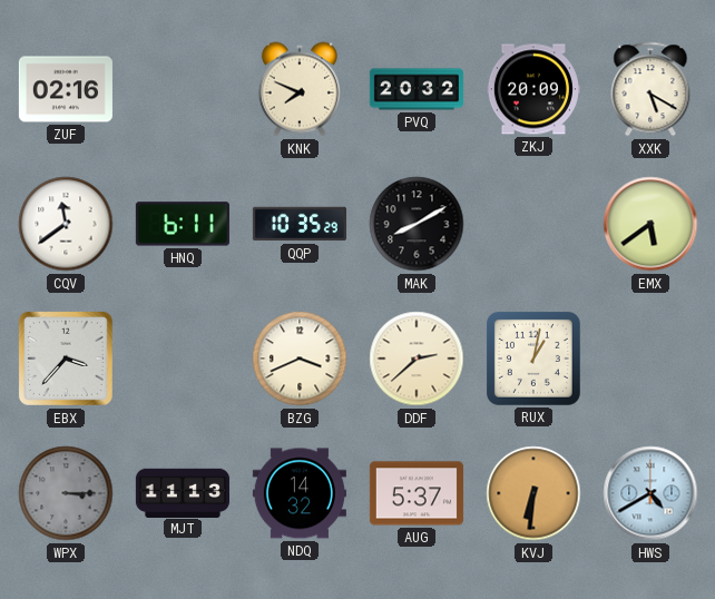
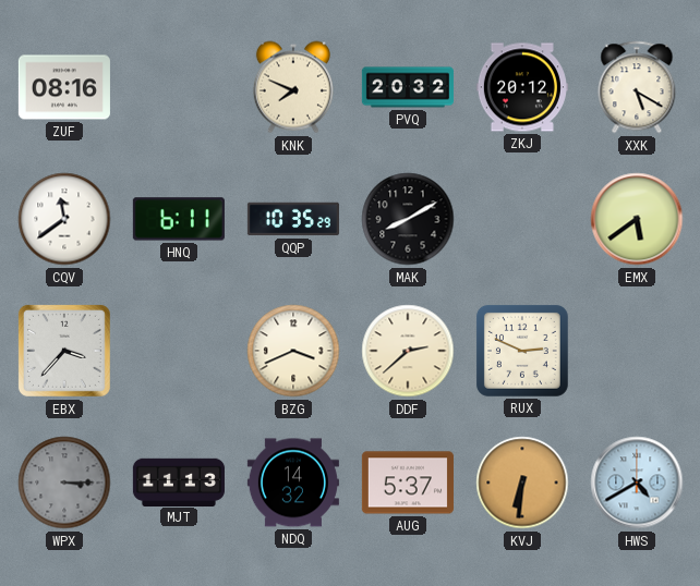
ZUF: 02:16 -> 08:16
ZKJ: 20:09 -> 20:12
RUX: 1:02 -> 2:49
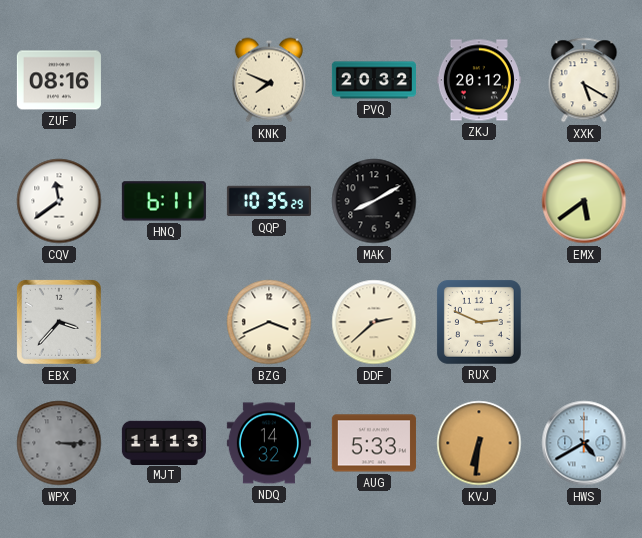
AUG: 5:37 -> 5:33
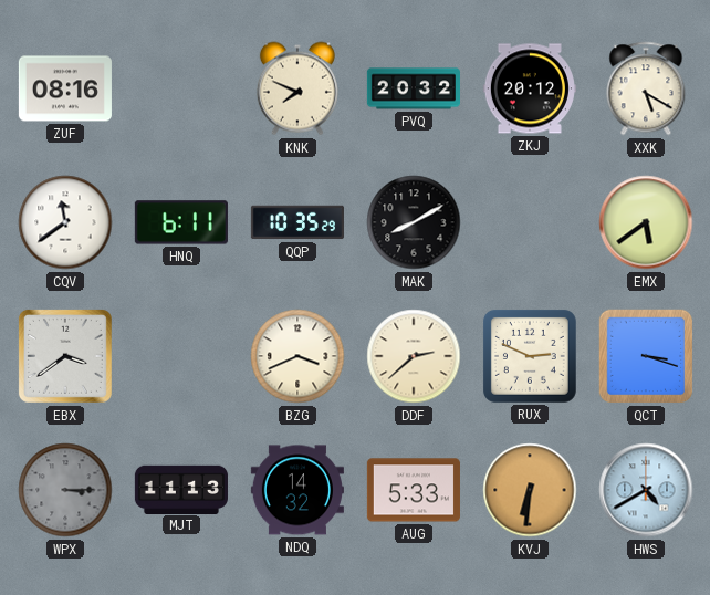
EBX: 3:37 -> 3:39
QCT: none -> 3:18
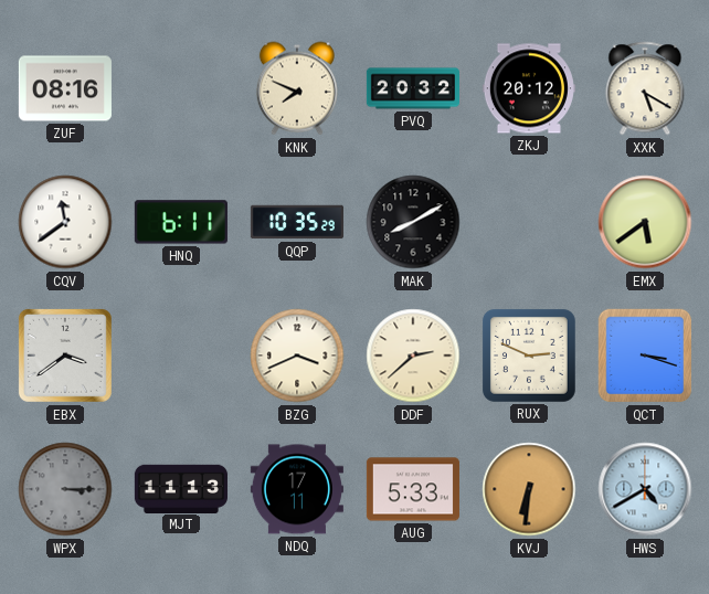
NDQ: 14:32 -> 17:11
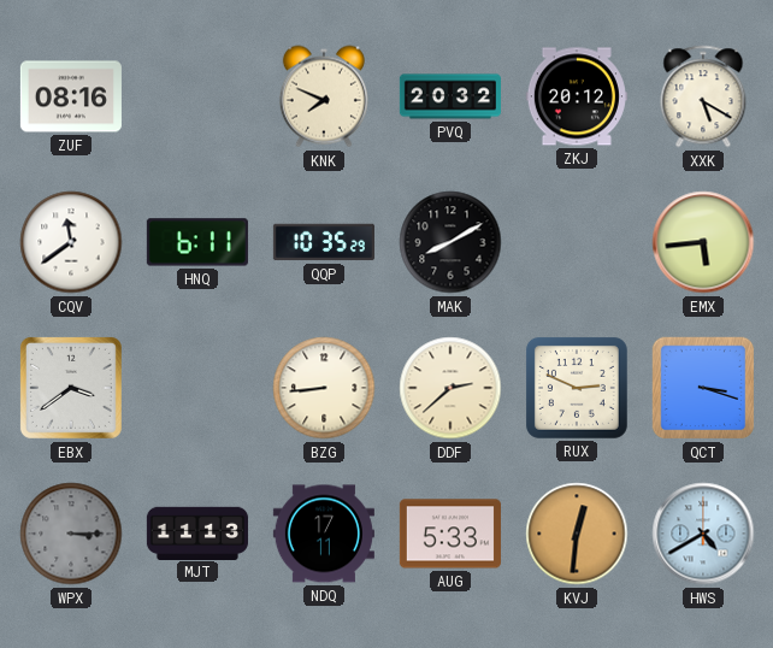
EMX: 5:39 -> 5:44
BZG: 3:41 -> 8:44
KVJ: 6:31 -> 12:31
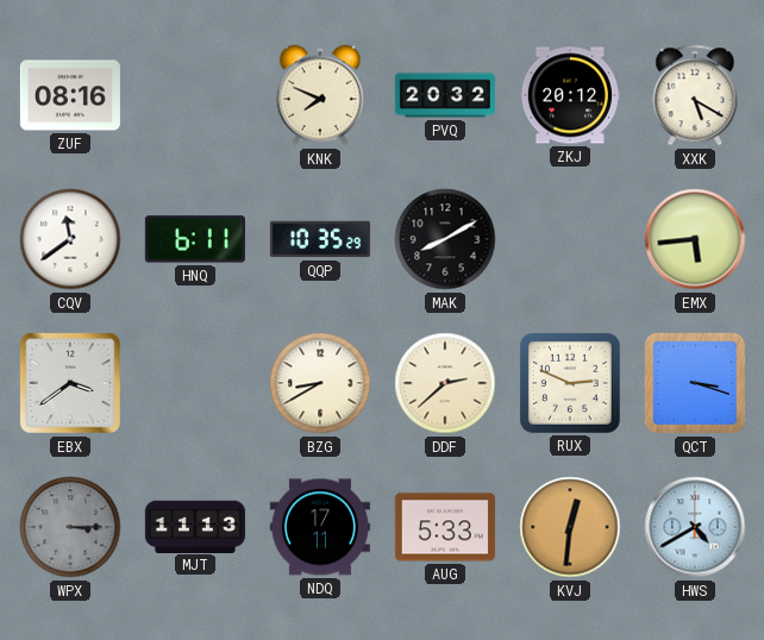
BZG: 8:44 -> 8:40
